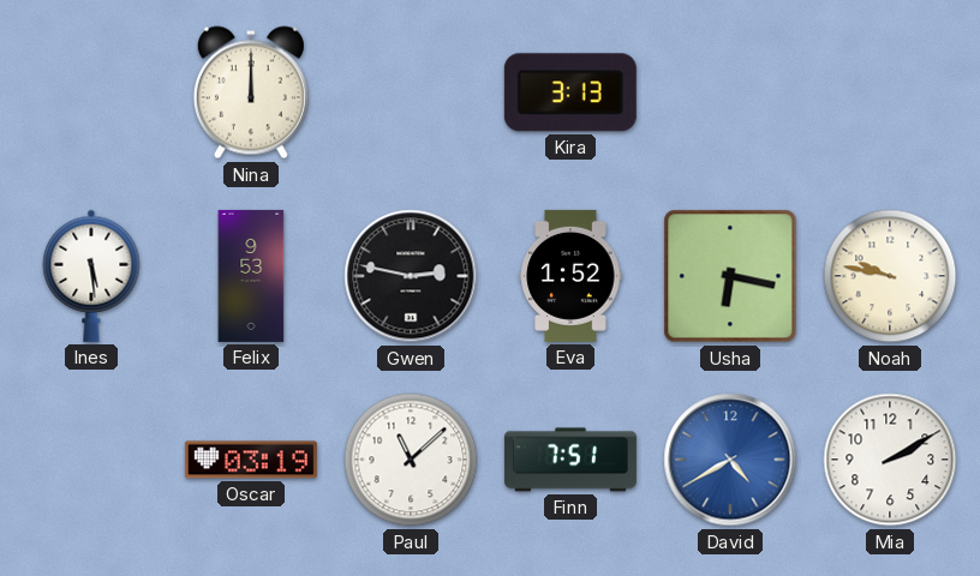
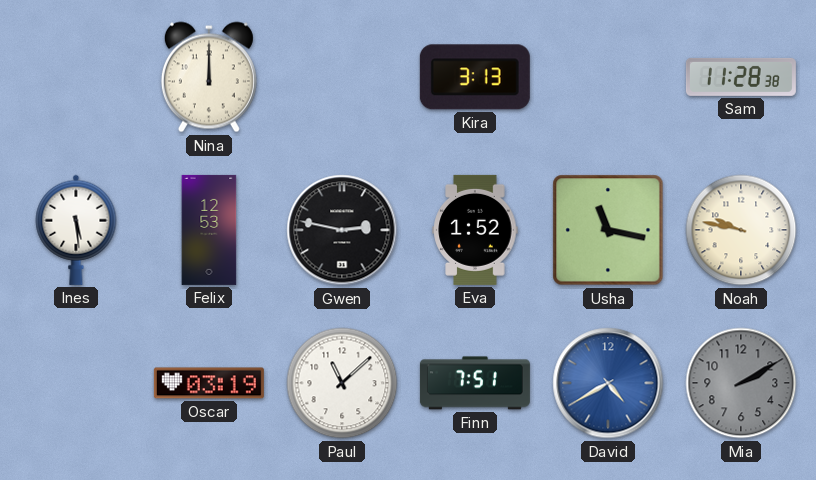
Sam: none -> 11:28
Felix: 9:53 -> 12:53
Usha: 6:17 -> 11:17
Mia dial: white -> grey
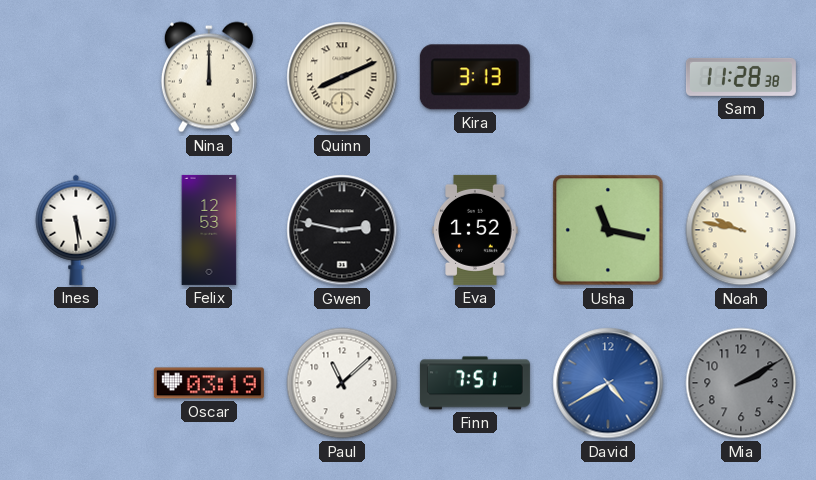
Quinn: none -> 8:11
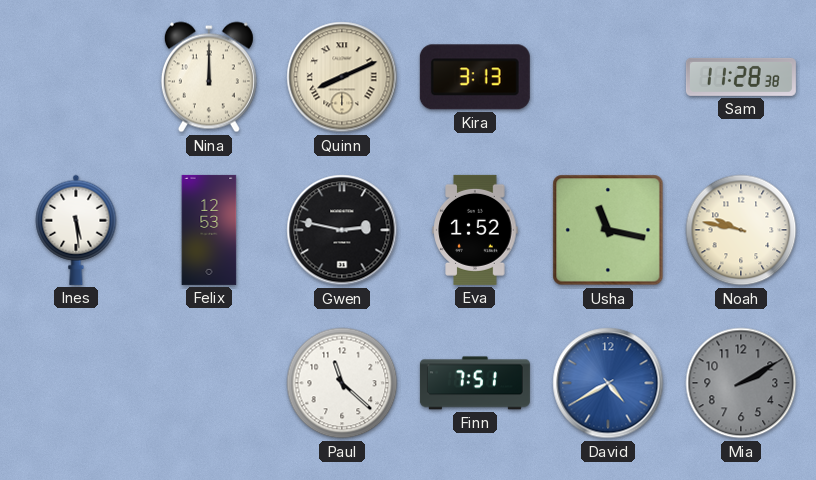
Oscar: 03:19 -> none
Paul: 11:08 -> 11:22
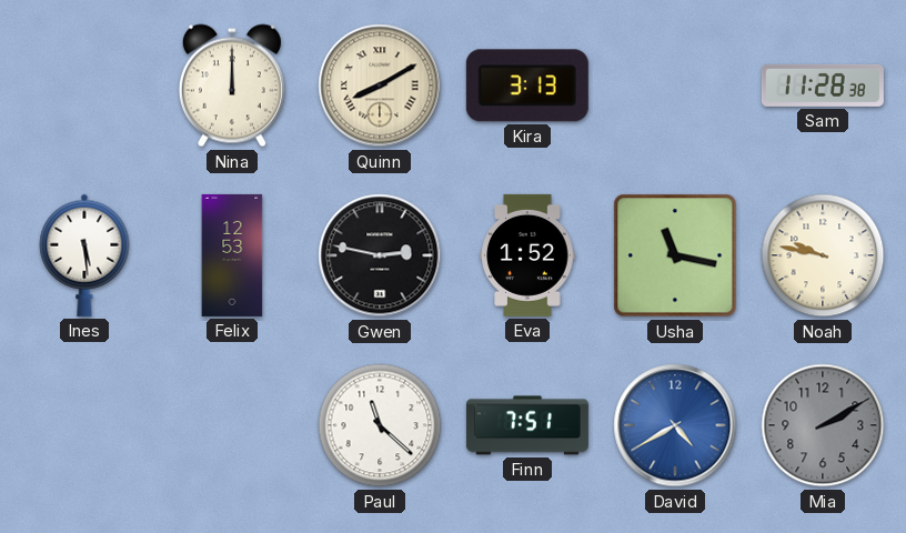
Quinn: 8:11 -> 8:10
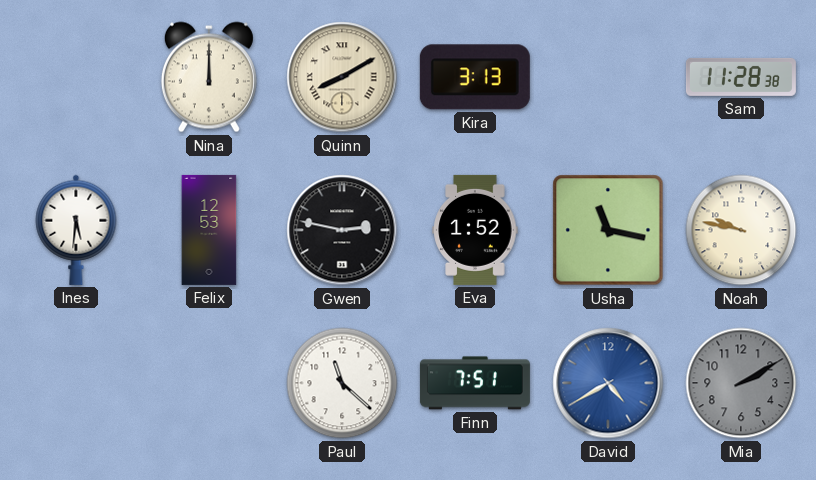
Ines: 5:29 -> 5:31
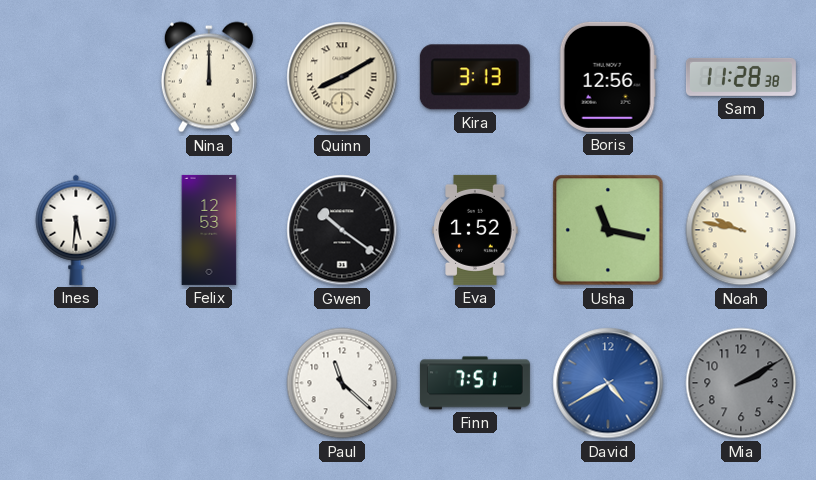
Boris: none -> 12:56
Gwen: 2:47 -> 10:21
